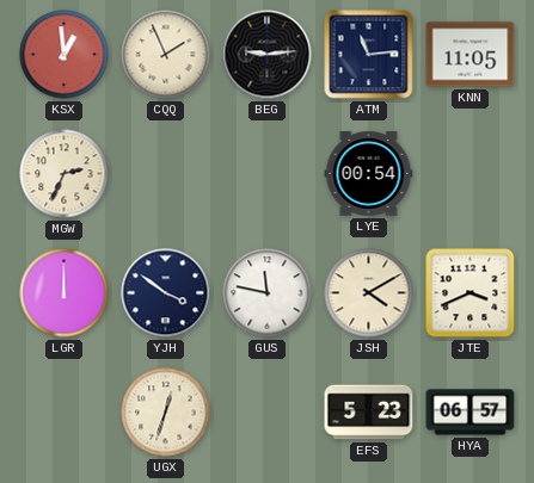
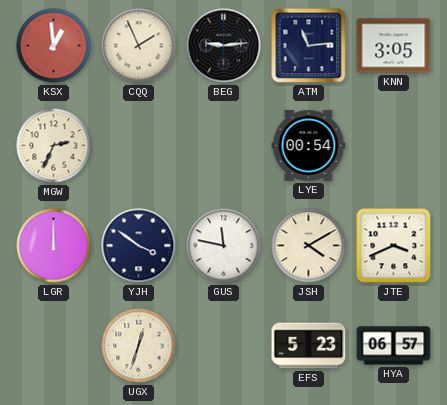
KNN: 11:05 -> 3:05
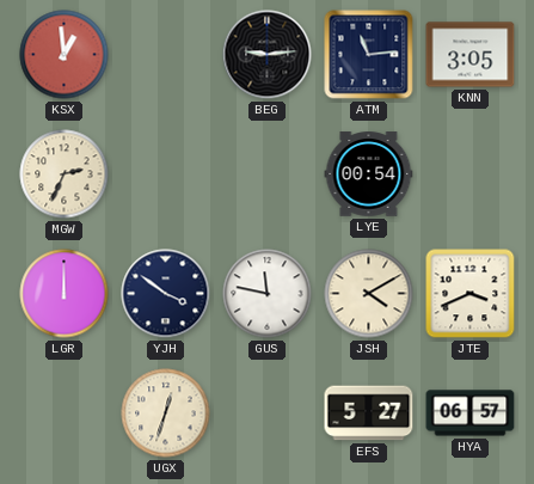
CQQ: 1:56 -> none
EFS: 5:23 -> 5:27
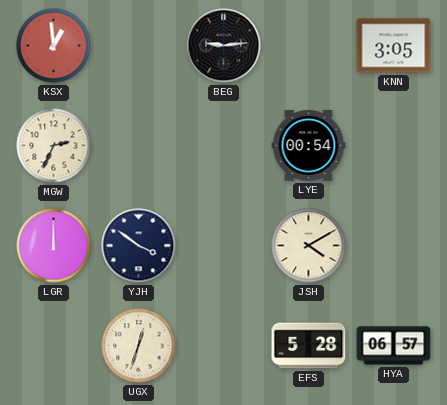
ATM: 11:14 -> none
GUS: 11:47 -> none
JTE: 3:41 -> none
EFS: 5:27 -> 5:28
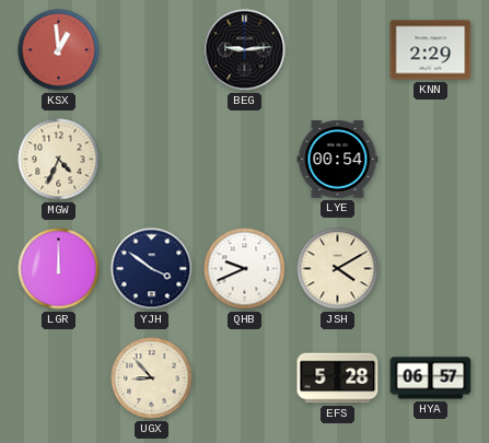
KNN: 3:05 -> 2:29
MGW: 2:34 -> 4:34
QHB: none -> 9:41
UGX: 12:33 -> 8:53
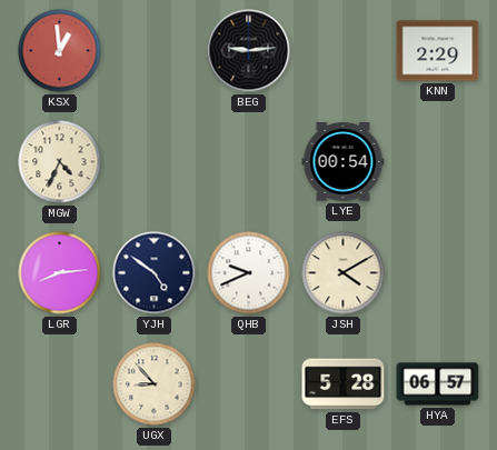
LGR: 12:00 -> 8:14
YJH: 3:51 -> 4:51
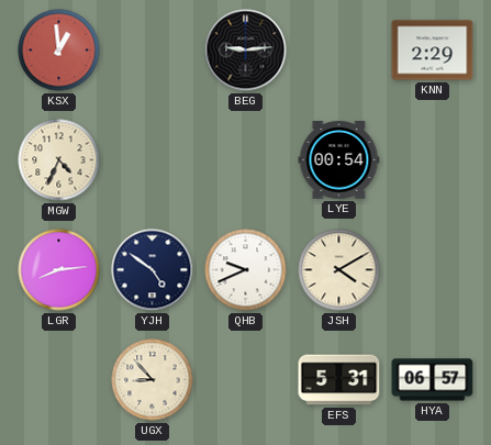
EFS: 5:28 -> 5:31
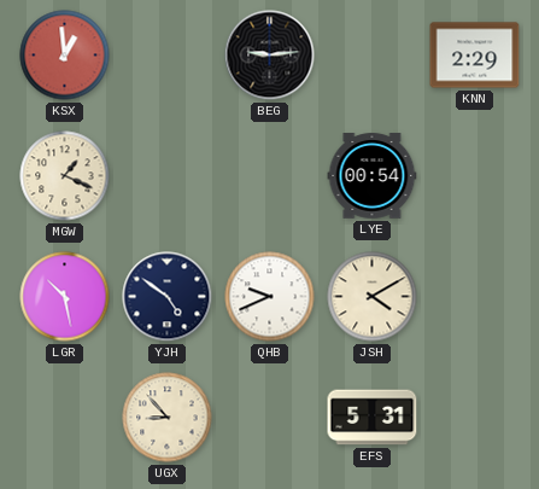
MGW: 4:34 -> 1:19
LGR: 8:14 -> 10:28
HYA: 06:57 -> none
